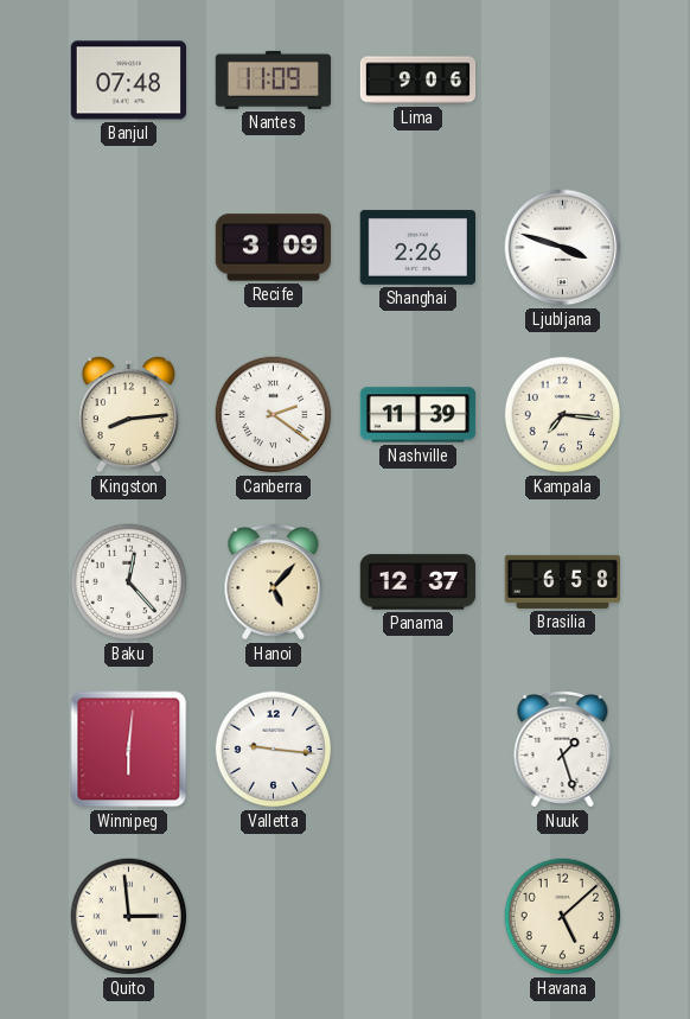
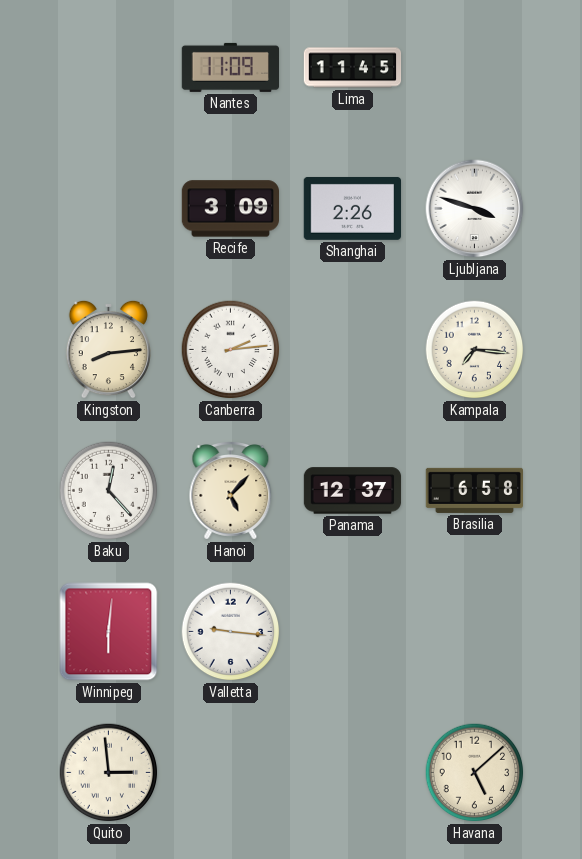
Banjul: 07:48 -> none
Lima: 9:06 -> 11:45
Canberra: 2:21 -> 2:14
Nashville: 11:39 -> none
Nuuk: 1:27 -> none
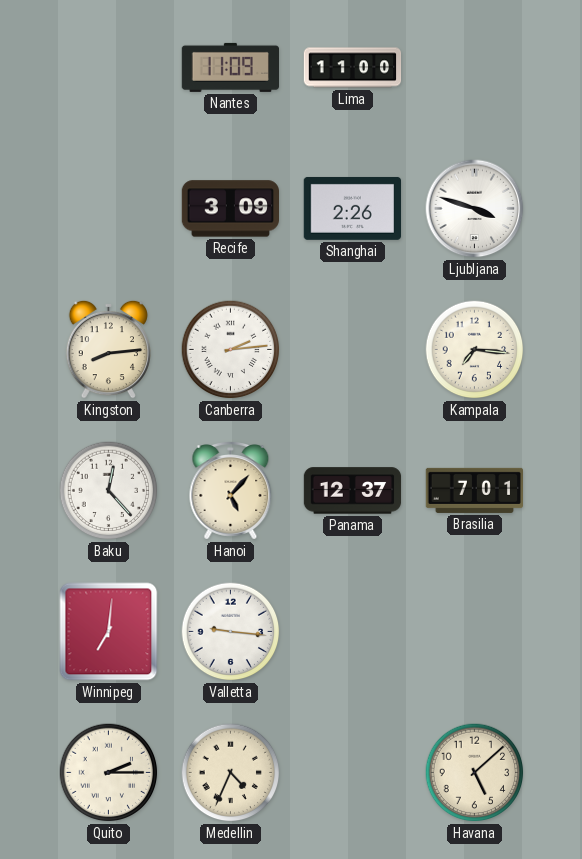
Lima: 11:45 -> 11:00
Brasilia: 6:58 -> 7:01
Winnipeg: 6:01 -> 7:01
Quito: 2:59 -> 2:15
Medellin: none -> 4:34
